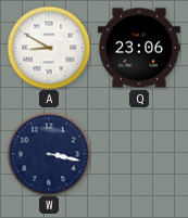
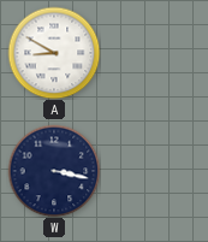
Q: 23:06 -> none
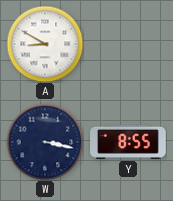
Y: none -> 8:55
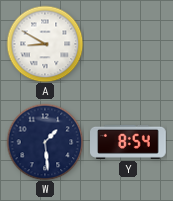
W: 3:17 -> 1:29
Y: 8:55 -> 8:54
